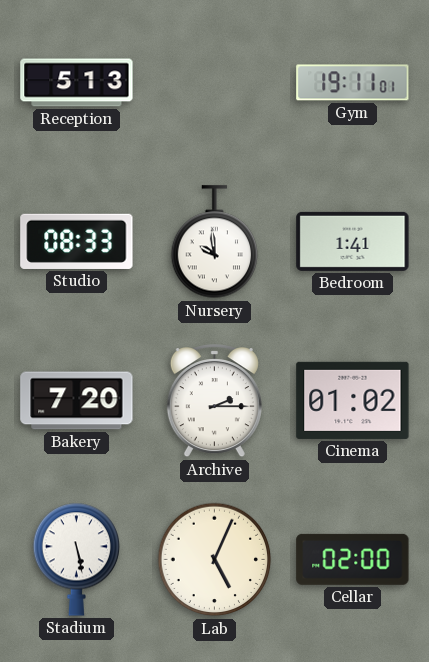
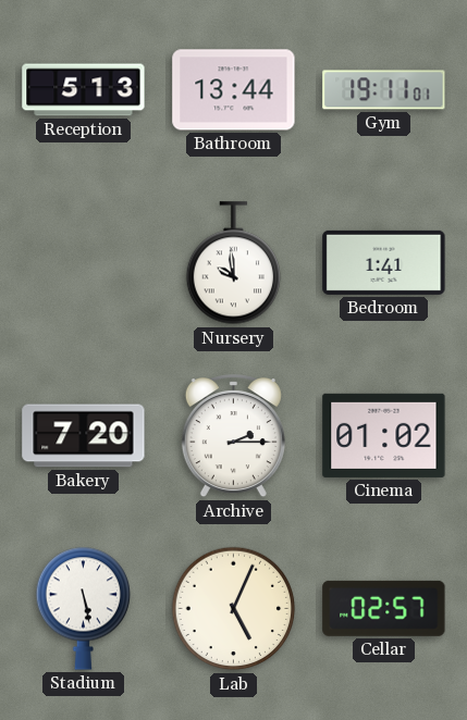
Bathroom: none -> 13:44
Studio: 08:33 -> none
Cellar: 02:00 -> 02:57
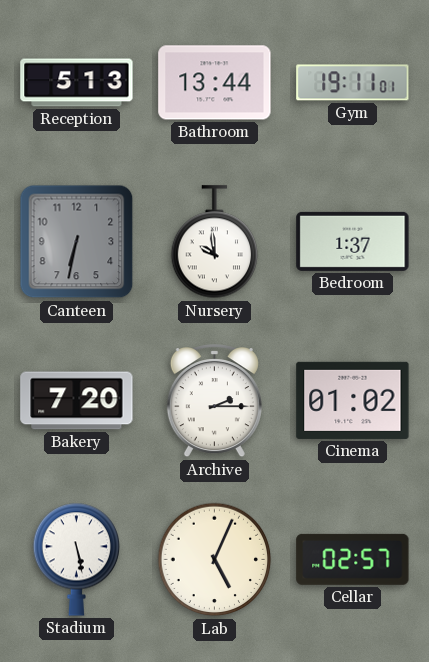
Canteen: none -> 6:32
Bedroom: 1:41 -> 1:37
